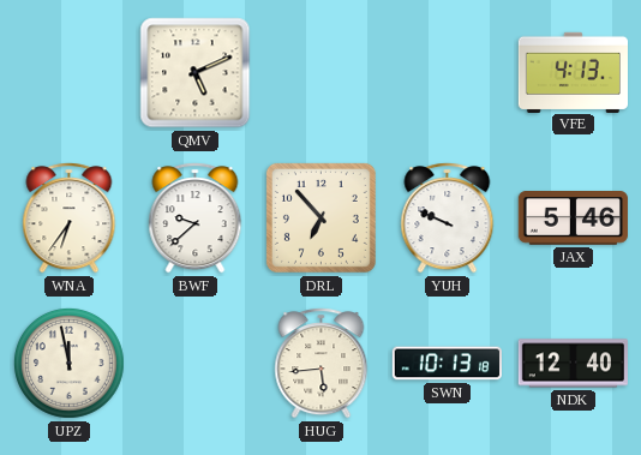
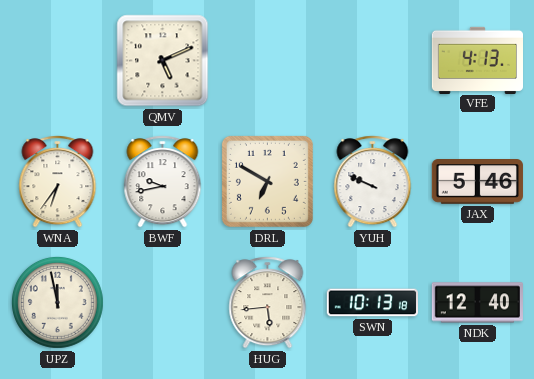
BWF: 9:38 -> 9:43
DRL: 6:53 -> 6:50
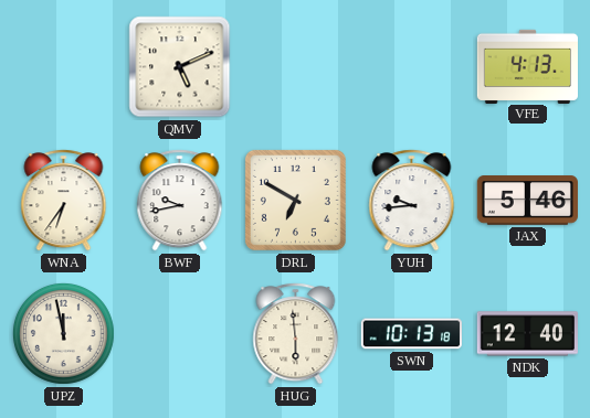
YUH: 9:49 -> 9:44
HUG: 5:44 -> 5:59
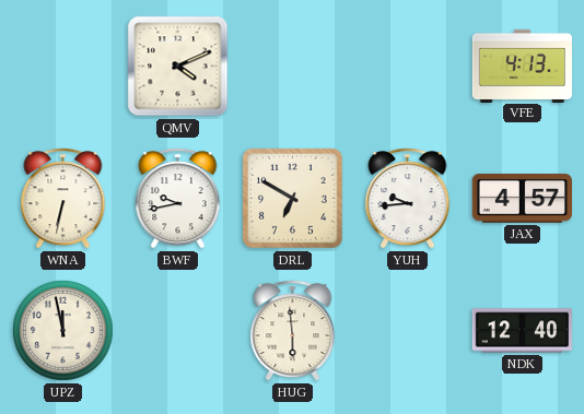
QMV: 5:11 -> 4:11
WNA: 6:36 -> 6:32
JAX: 5:46 -> 4:57
SWN: 10:13 -> none
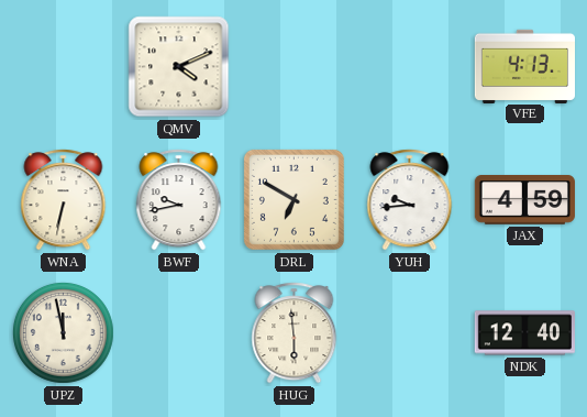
JAX: 4:57 -> 4:59
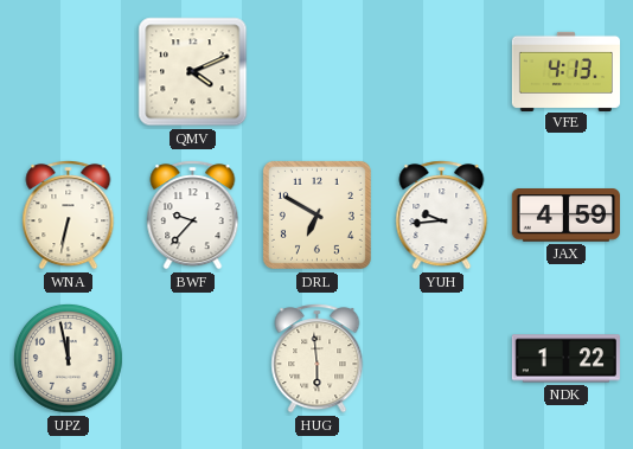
BWF: 9:43 -> 9:37
NDK: 12:40 -> 1:22
